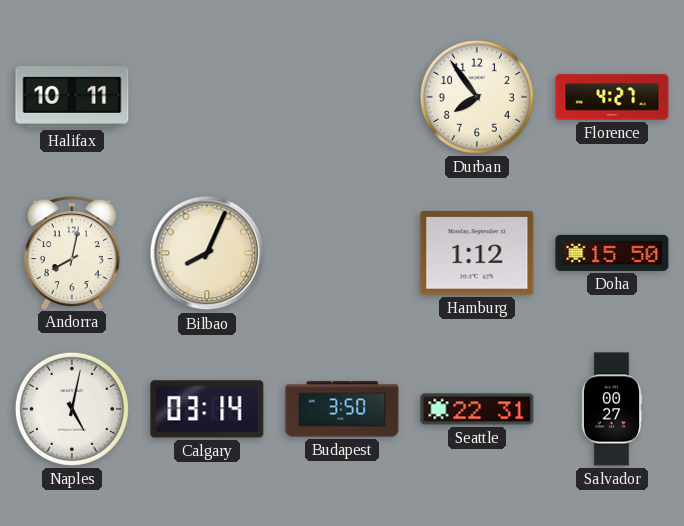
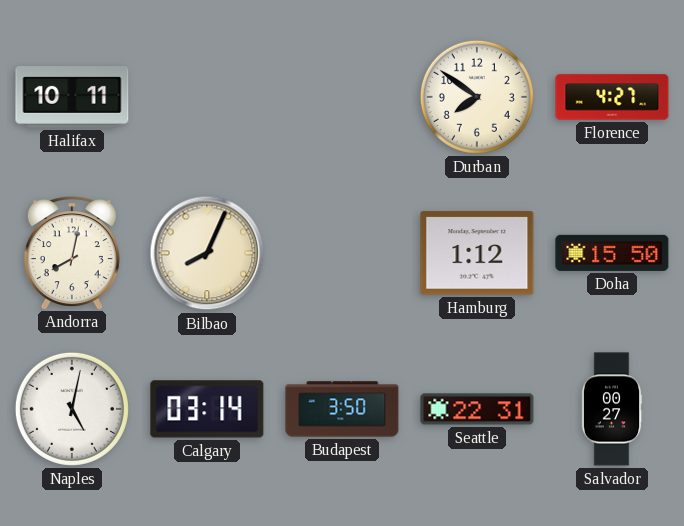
Durban: 7:54 -> 7:51
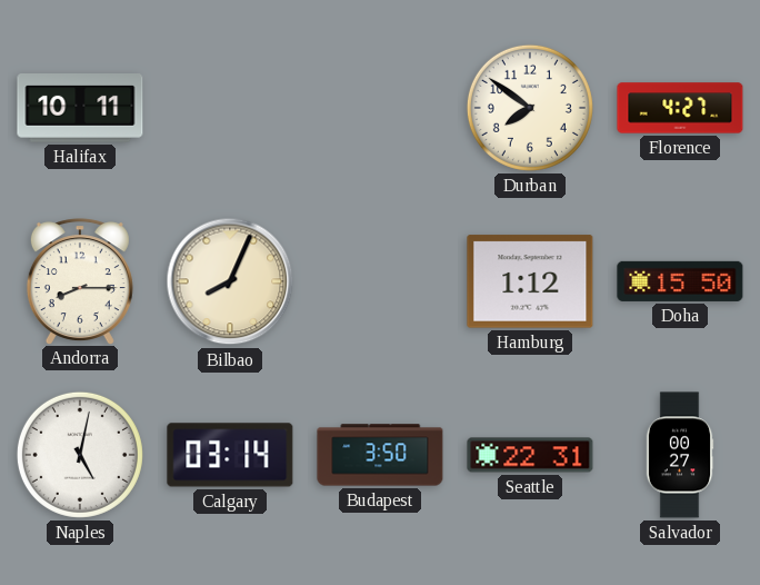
Andorra: 8:02 -> 8:15
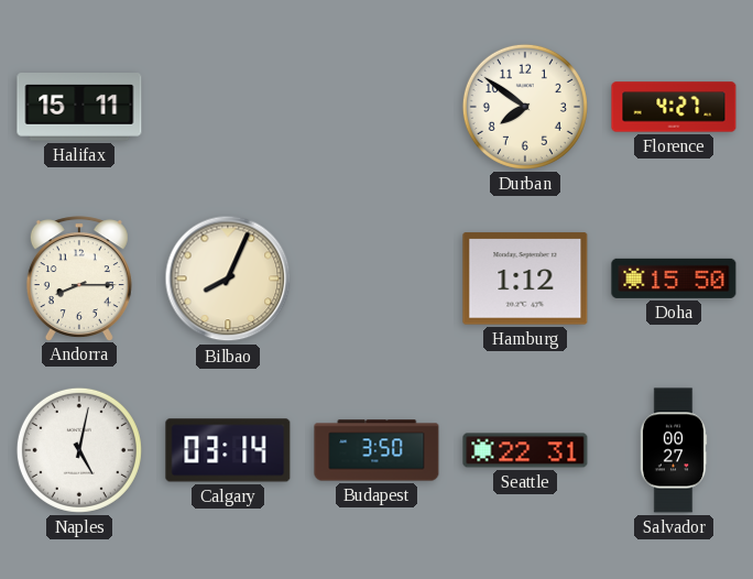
Halifax: 10:11 -> 15:11
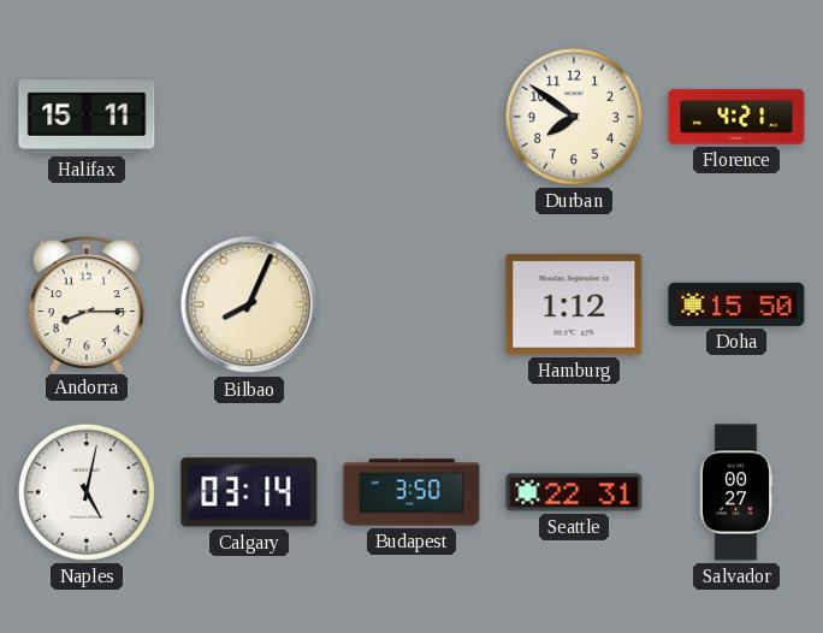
Florence: 4:27 -> 4:21
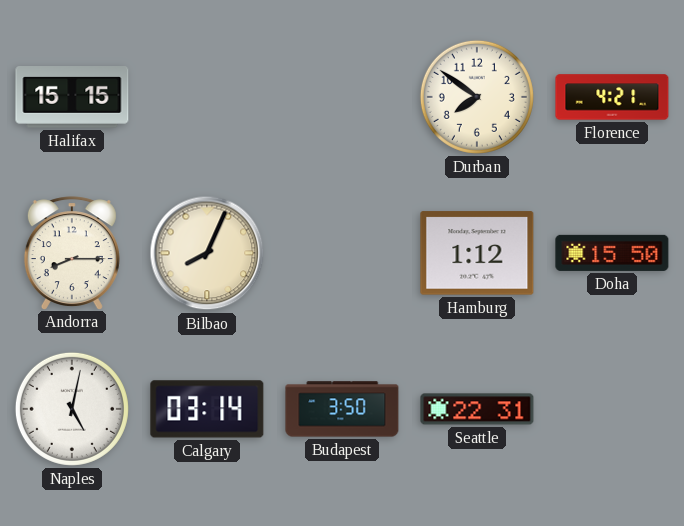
Halifax: 15:11 -> 15:15
Salvador: 00:27 -> none
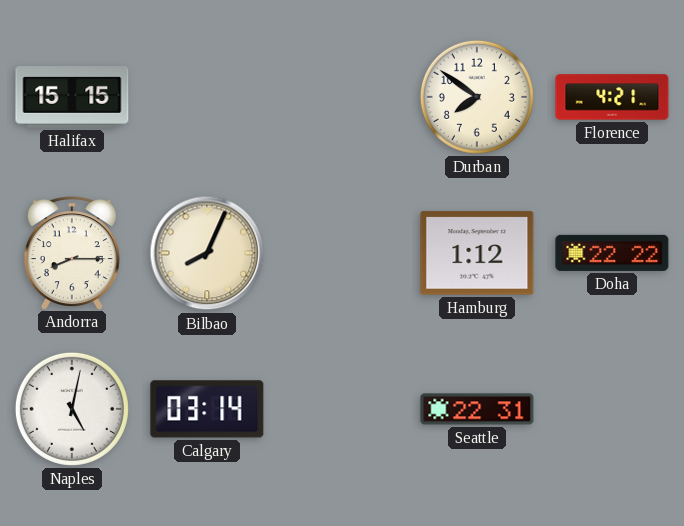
Doha: 15:50 -> 22:22
Budapest: 3:50 -> none
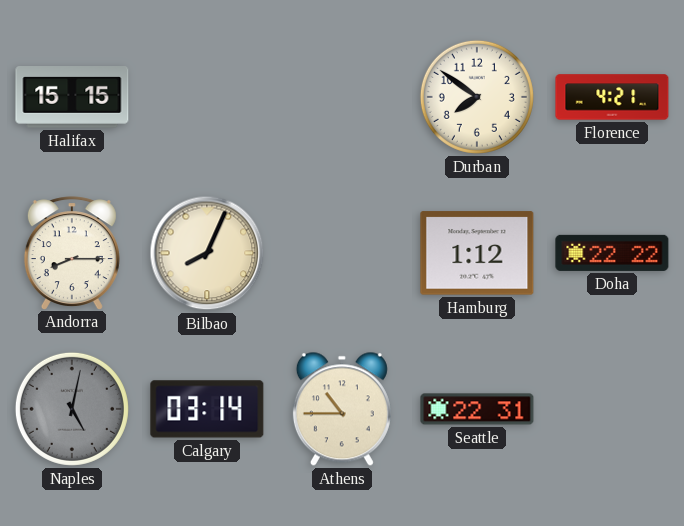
Naples dial: white -> grey
Athens: none -> 10:45
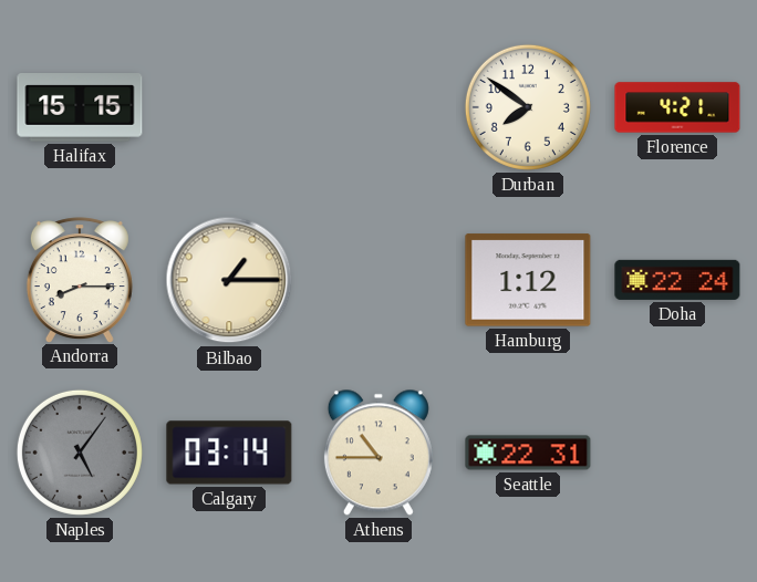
Bilbao: 8:04 -> 1:15
Doha: 22:22 -> 22:24
Naples: 5:02 -> 5:06
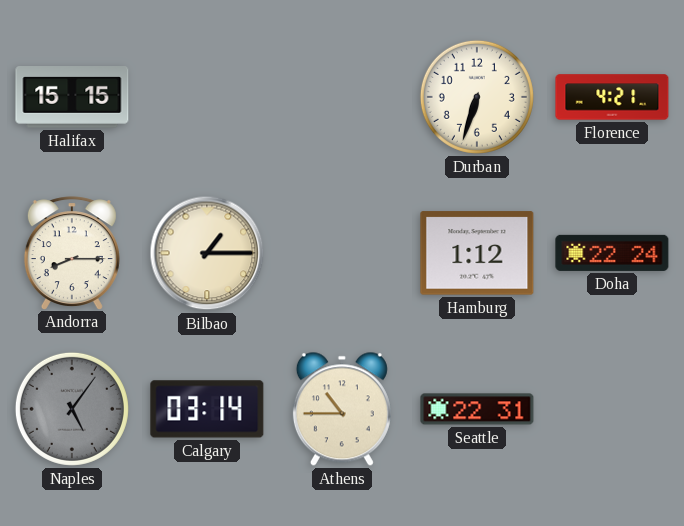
Durban: 7:51 -> 6:33
